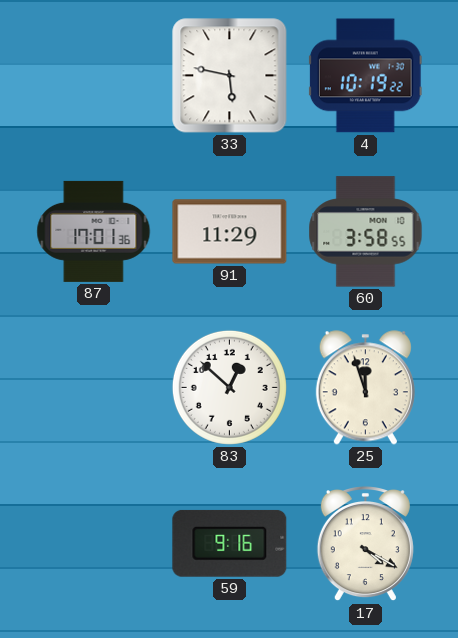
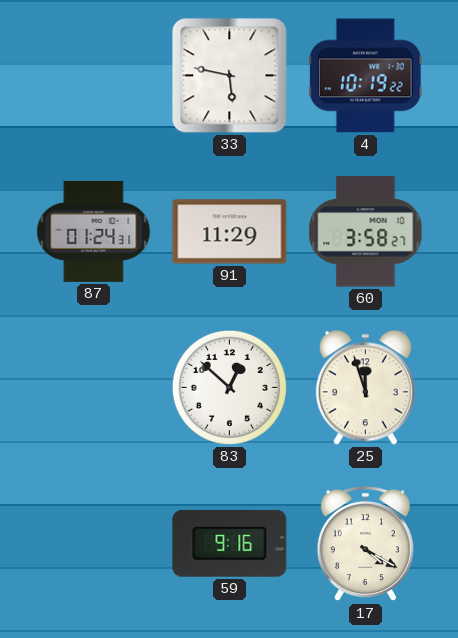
87: 17:01 -> 01:24
60: 3:58:55 -> 3:58:27
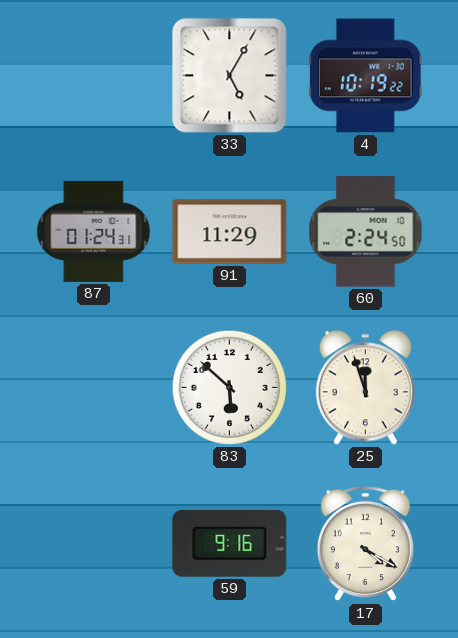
33: 5:47 -> 5:05
60: 3:58 -> 2:24
83: 12:52 -> 5:52
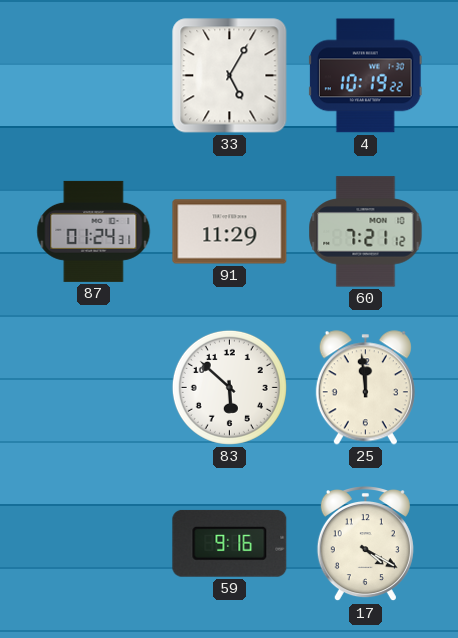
60: 2:24 -> 7:21
25: 11:57 -> 11:59
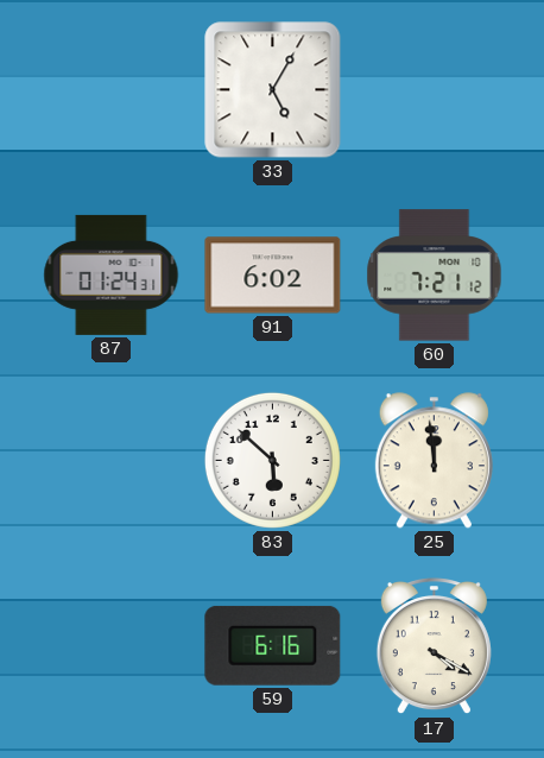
4: 10:19 -> none
91: 11:29 -> 6:02
59: 9:16 -> 6:16
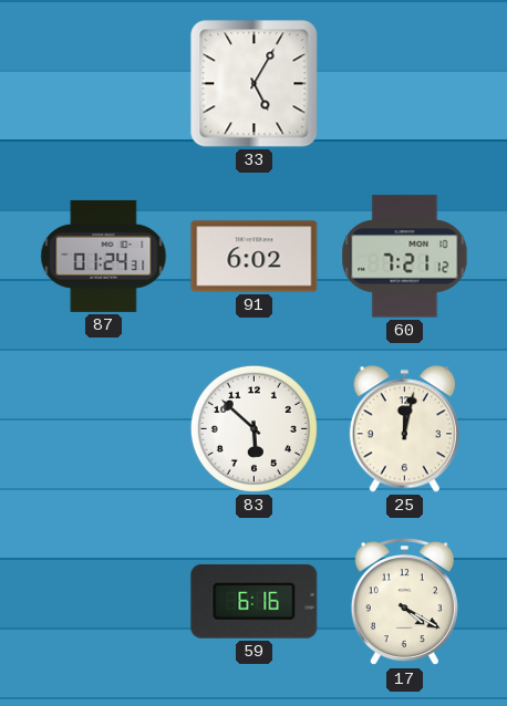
25: 11:59 -> 12:02
